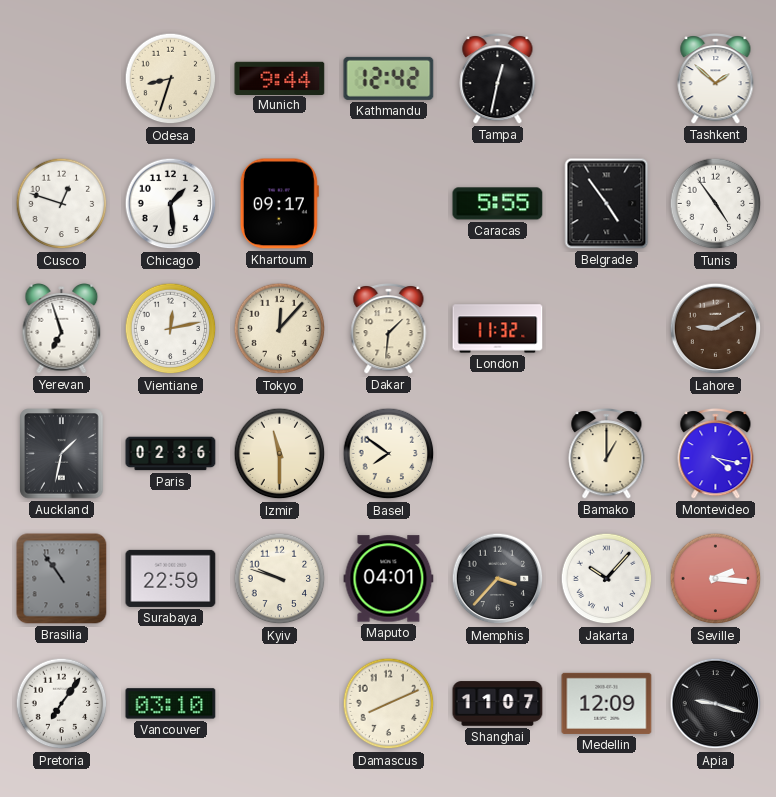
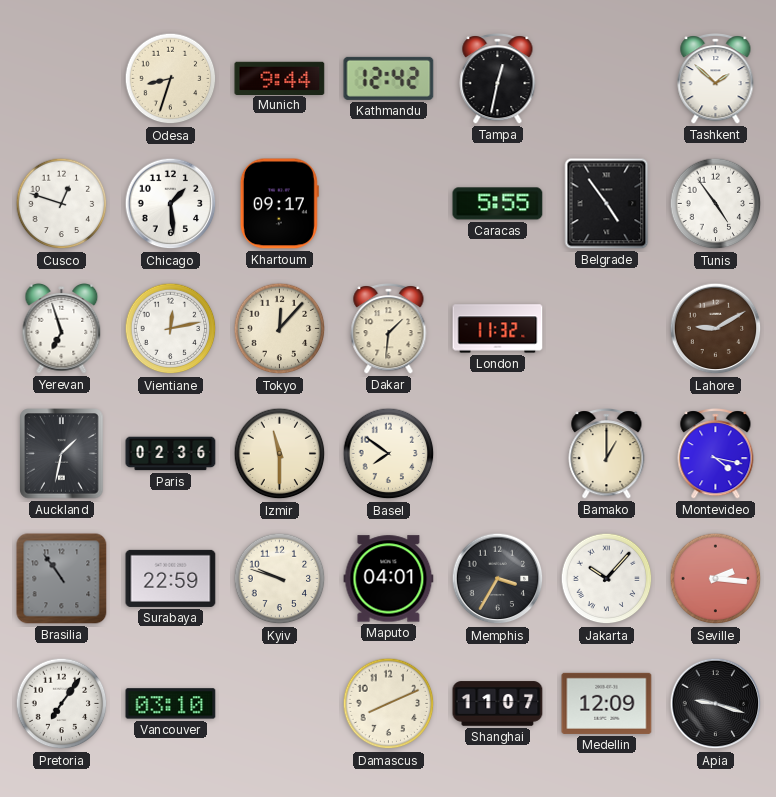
Memphis: 3:37 -> 3:35
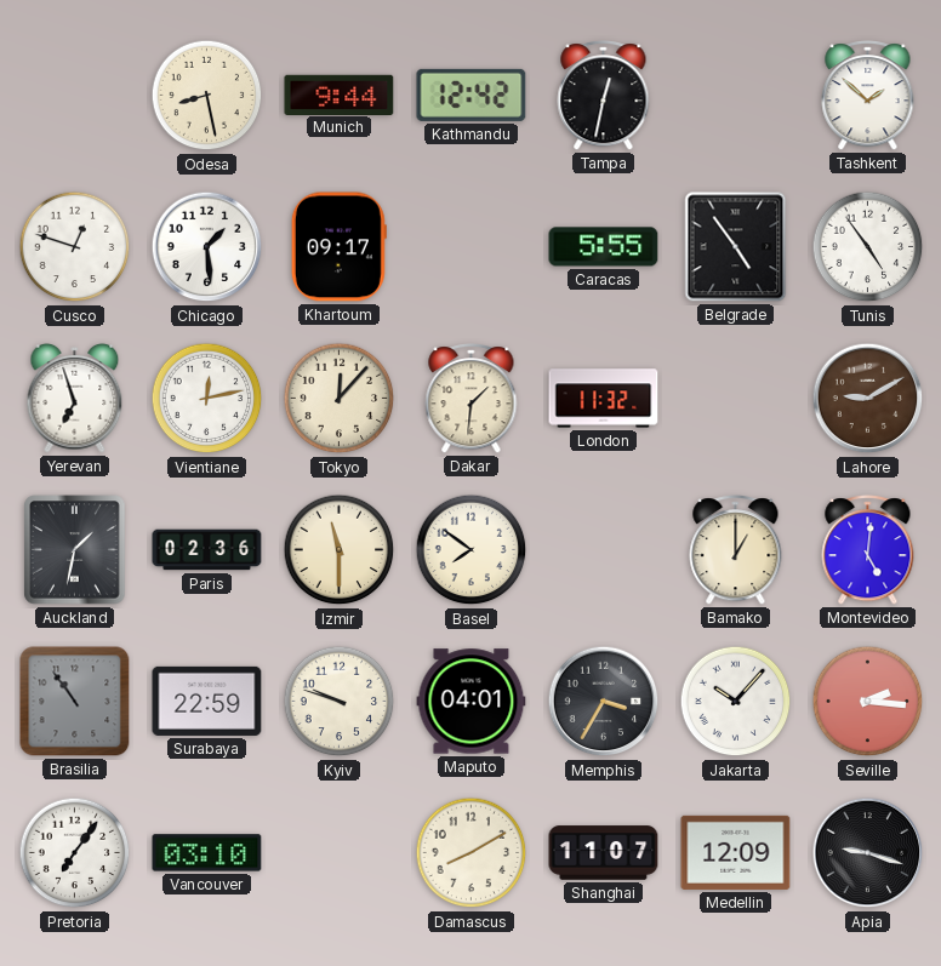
Odesa: 8:33 -> 8:28
Montevideo: 4:17 -> 5:01
Damascus: 8:11 -> 8:10
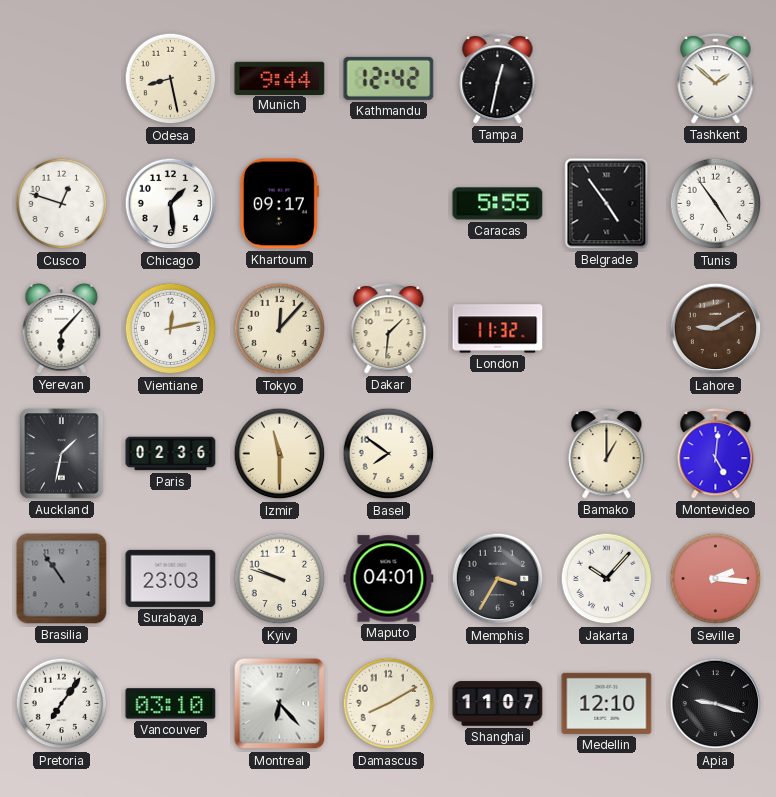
Yerevan: 6:57 -> 6:07
Surabaya: 22:59 -> 23:03
Montreal: none -> 6:23
Medellin: 12:09 -> 12:10
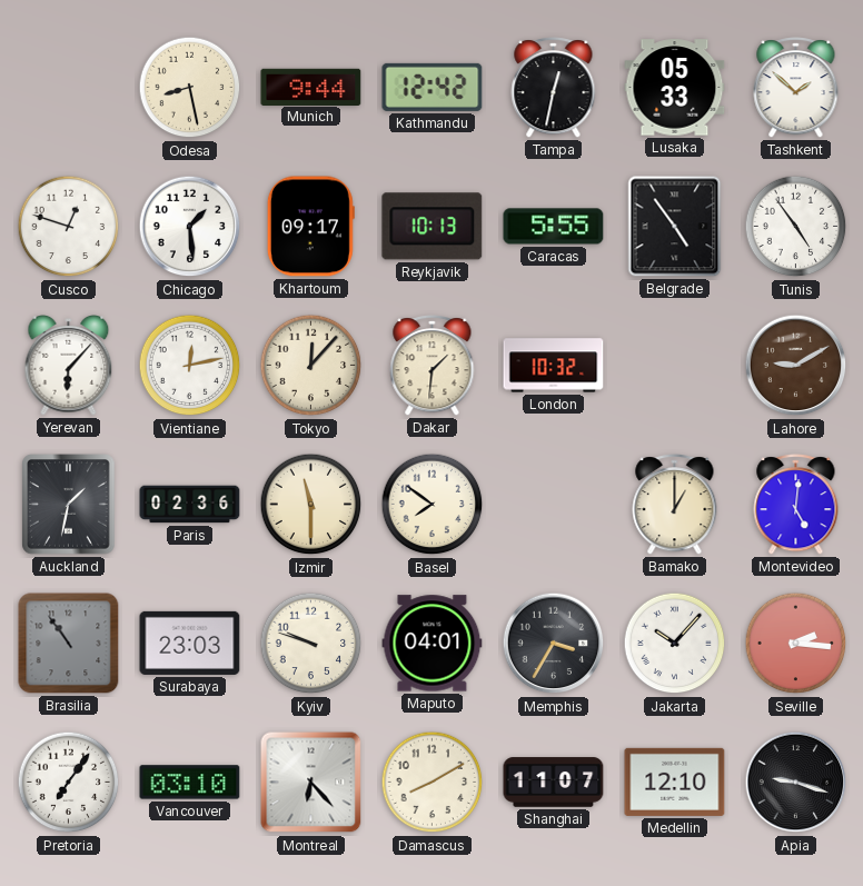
Lusaka: none -> 05:33
Reykjavik: none -> 10:13
London: 11:32 -> 10:32
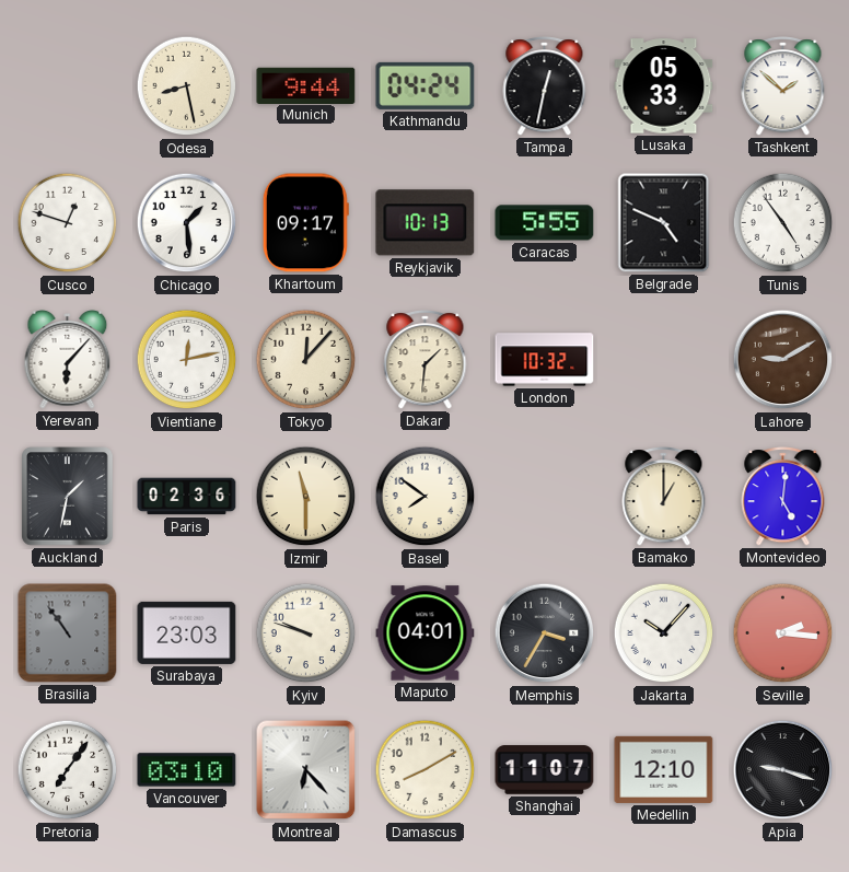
Kathmandu: 12:42 -> 04:24
Belgrade: 4:54 -> 4:49
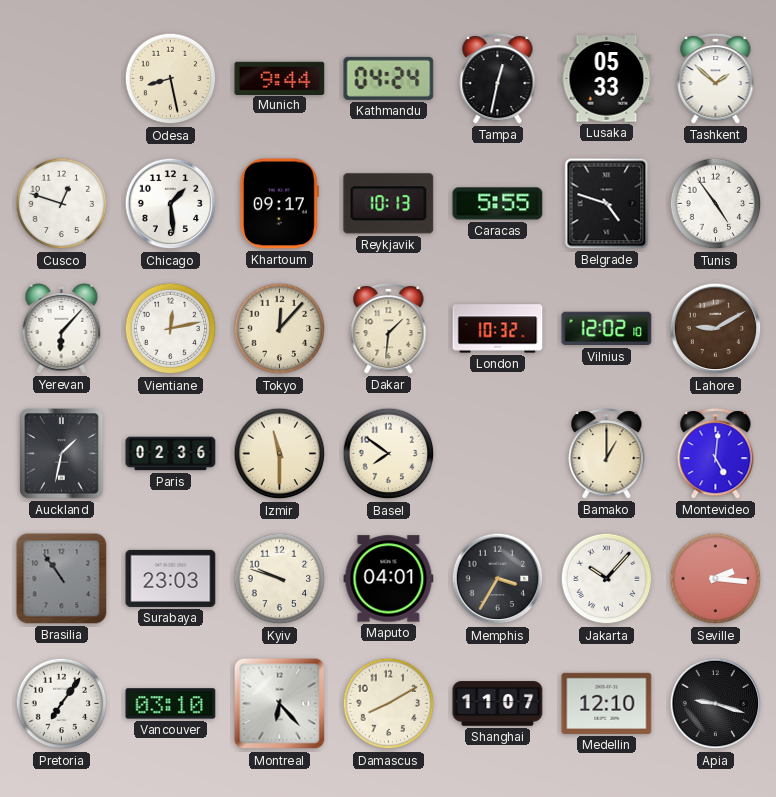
Belgrade: 4:49 -> 4:48
Vilnius: none -> 12:02
